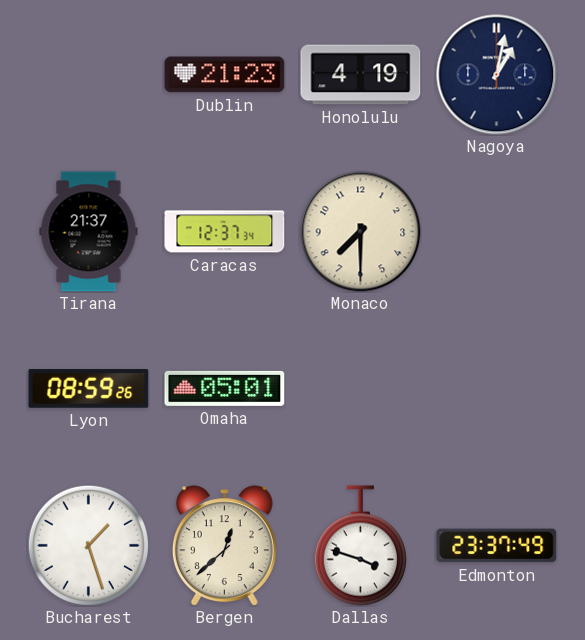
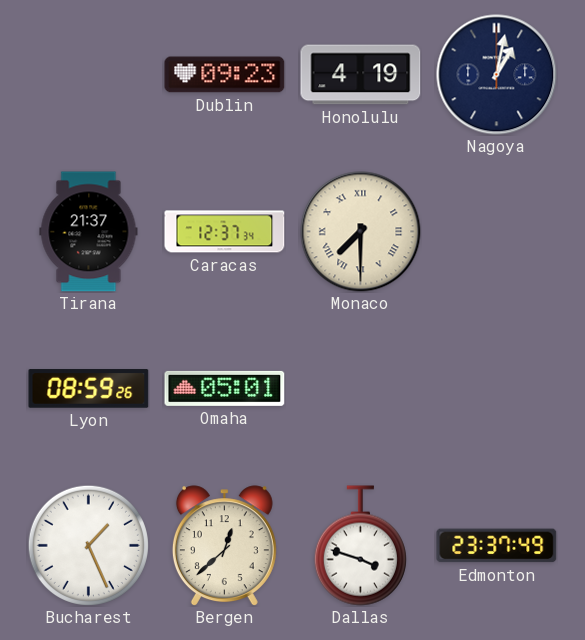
Dublin: 21:23 -> 09:23
Monaco numerals: Arabic -> Roman
Bucharest: 1:27 -> 1:26
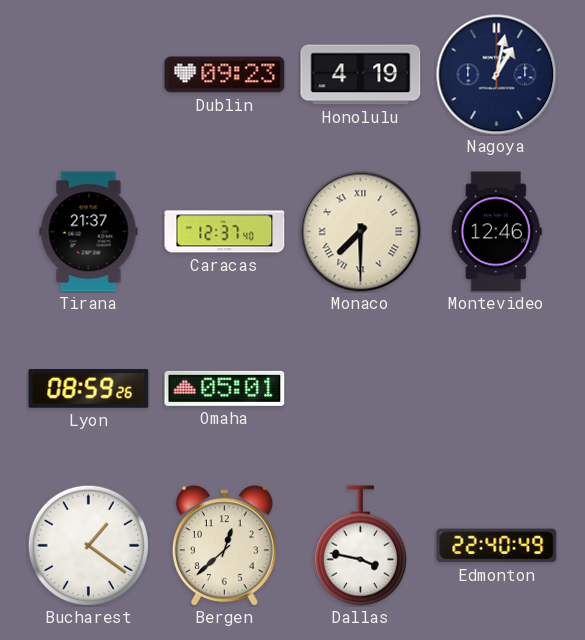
Caracas: 12:37:34 -> 12:37:40
Montevideo: none -> 12:46
Bucharest: 1:26 -> 1:21
Dallas: 3:48 -> 3:47
Edmonton: 23:37 -> 22:40
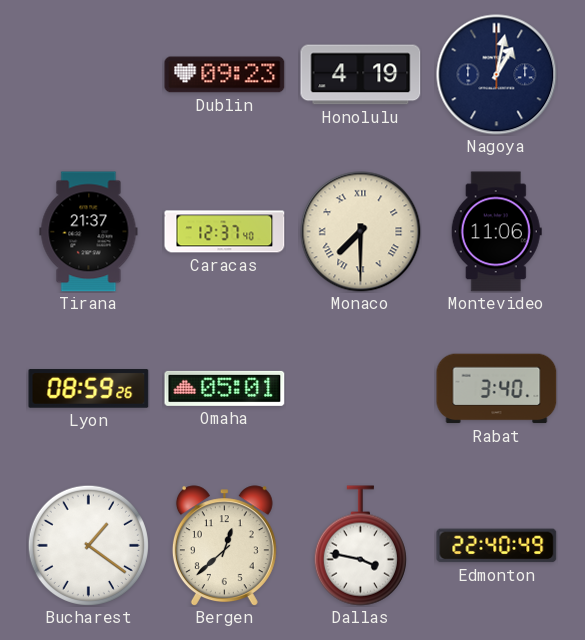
Montevideo: 12:46 -> 11:06
Rabat: none -> 3:40
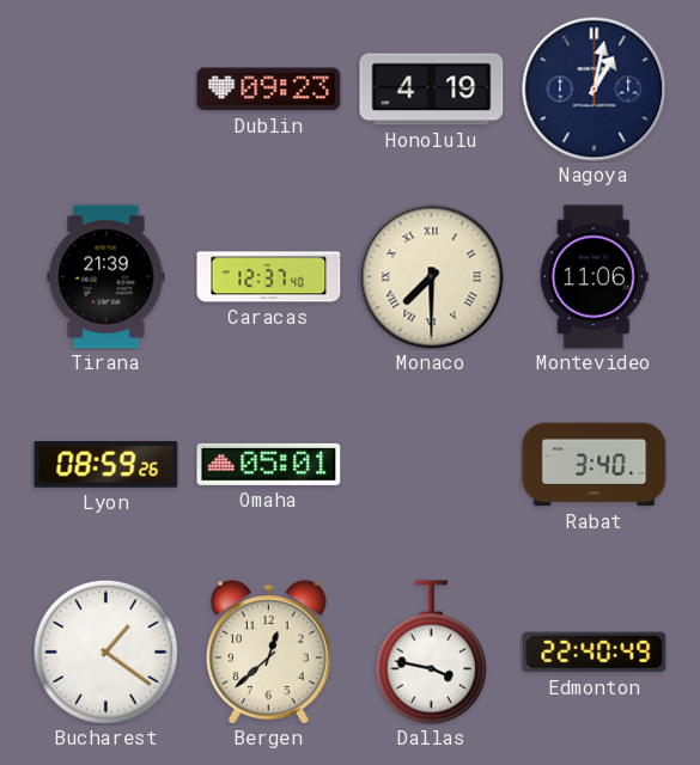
Tirana: 21:37 -> 21:39
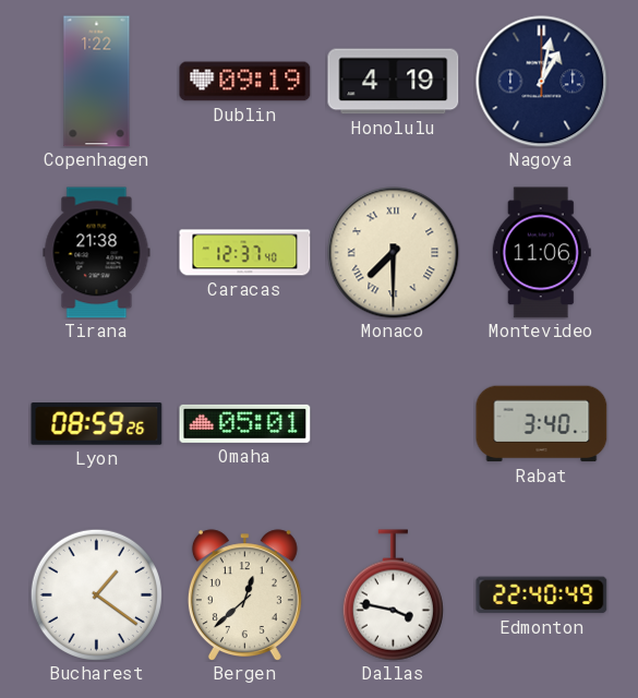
Copenhagen: none -> 1:22
Dublin: 09:23 -> 09:19
Tirana: 21:39 -> 21:38
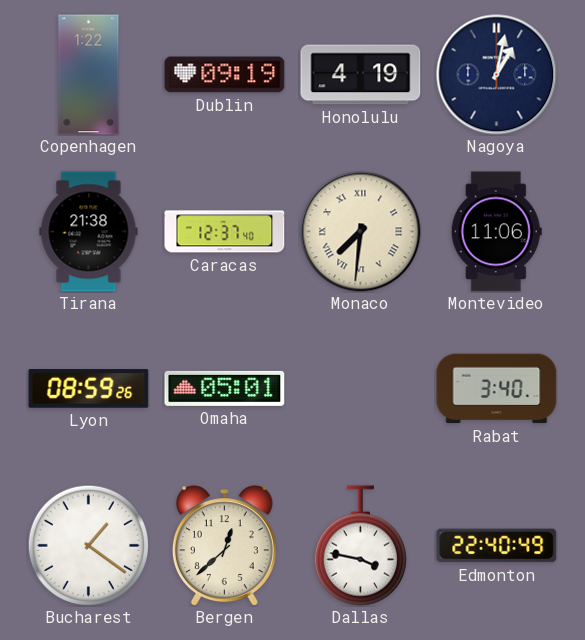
Monaco: 7:30 -> 7:31
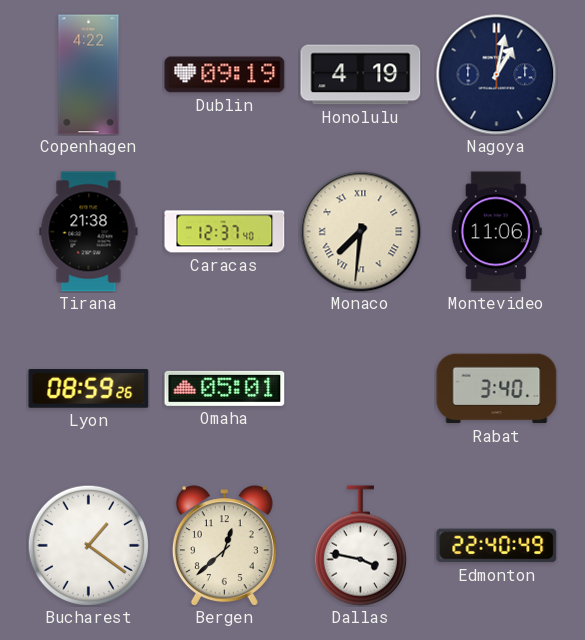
Copenhagen: 1:22 -> 4:22
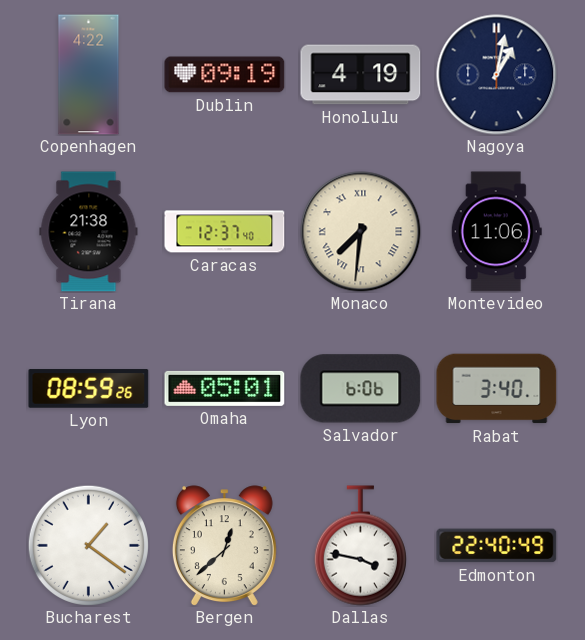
Salvador: none -> 6:06
